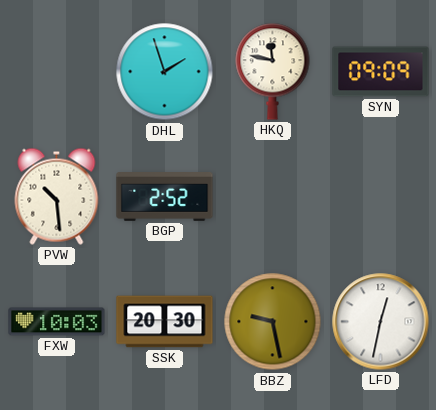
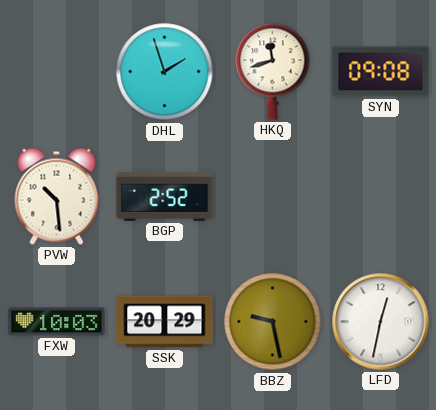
HKQ: 11:47 -> 11:42
SYN: 09:09 -> 09:08
SSK: 20:30 -> 20:29
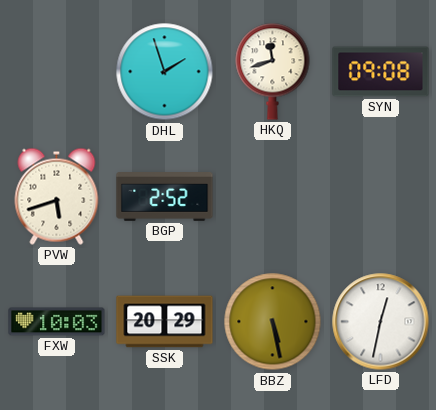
PVW: 10:29 -> 5:42
BBZ: 9:28 -> 5:28
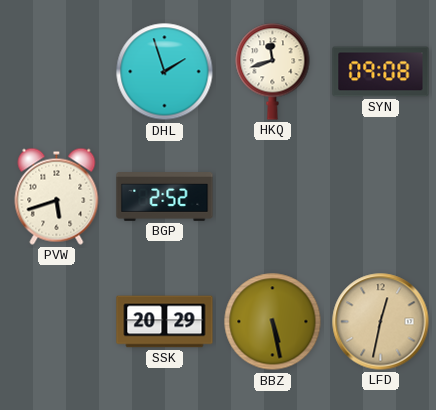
FXW: 10:03 -> none
LFD dial: white -> champagne
